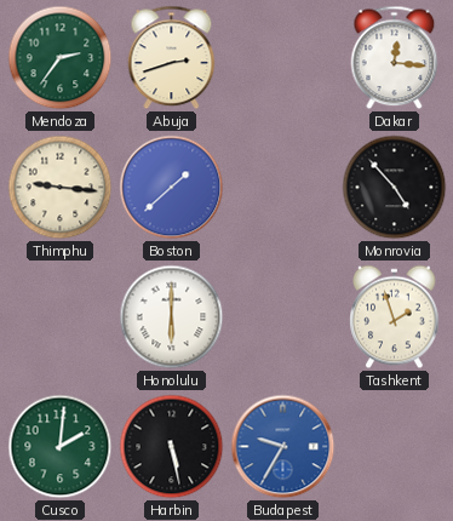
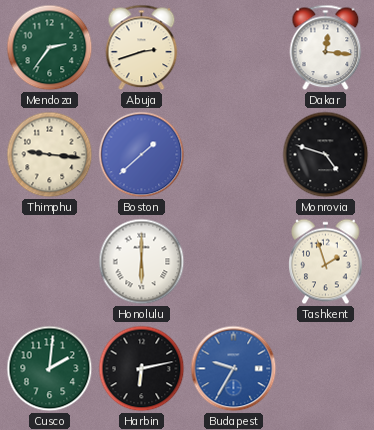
Monrovia: 4:53 -> 4:48
Harbin: 5:28 -> 6:13
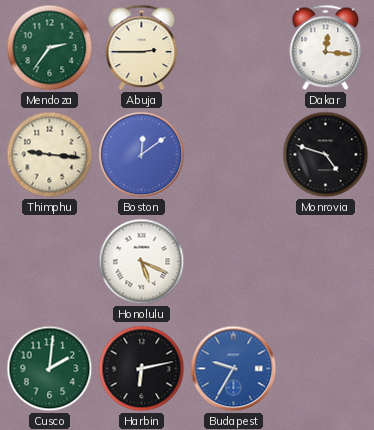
Abuja: 2:42 -> 2:45
Boston: 1:38 -> 12:09
Honolulu: 6:00 -> 5:19
Tashkent: 1:57 -> none
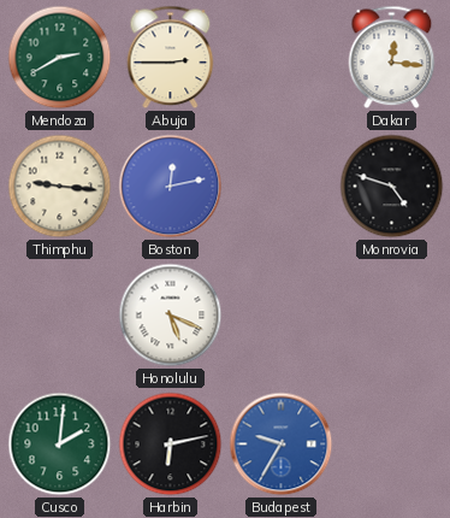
Mendoza: 2:36 -> 2:40
Boston: 12:09 -> 12:13
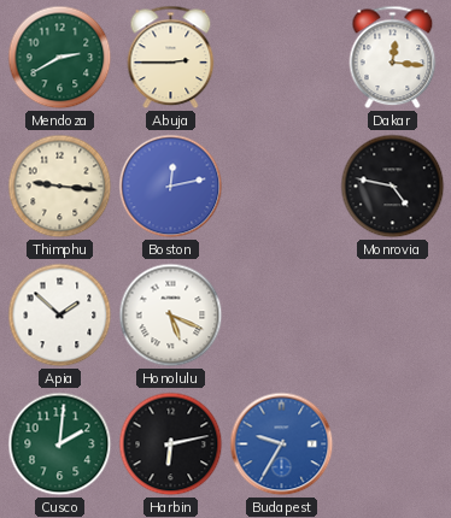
Monrovia: 4:48 -> 4:47
Apia: none -> 1:52
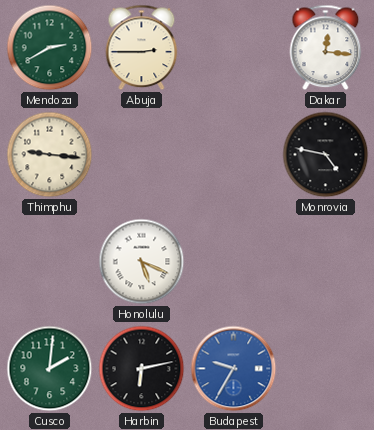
Boston: 12:13 -> none
Apia: 1:52 -> none
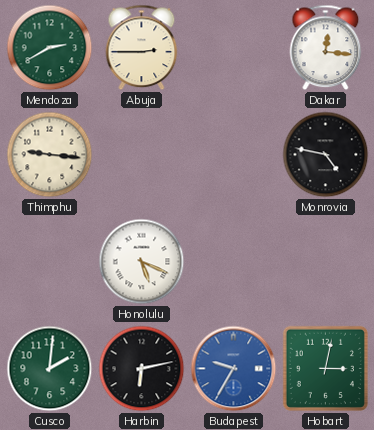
Hobart: none -> 3:02
